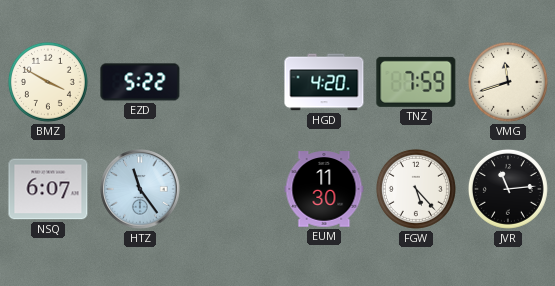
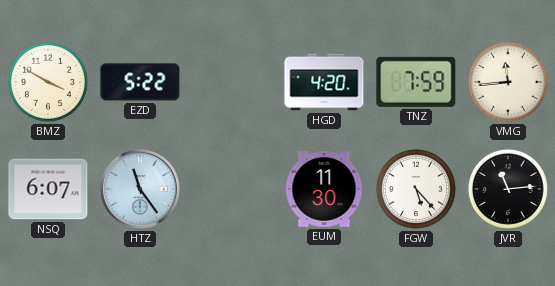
VMG: 11:42 -> 11:44
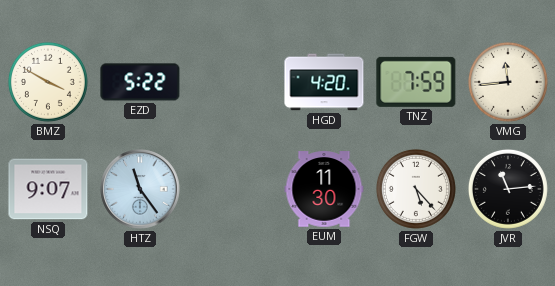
NSQ: 6:07 -> 9:07
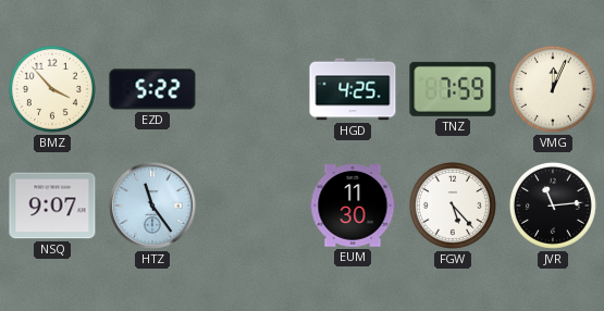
BMZ: 3:50 -> 3:53
HGD: 4:20 -> 4:25
VMG: 11:44 -> 12:04
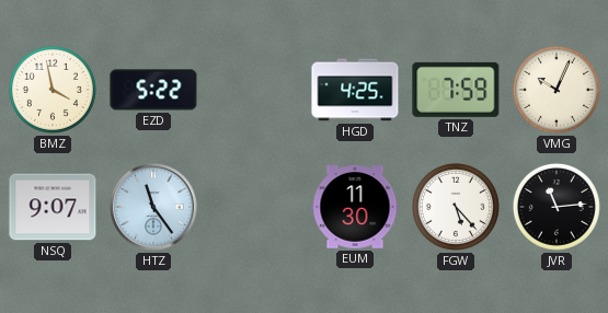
BMZ: 3:53 -> 3:58
VMG: 12:04 -> 10:04
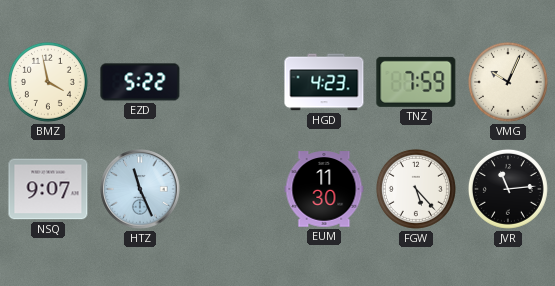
HGD: 4:25 -> 4:23
HTZ: 11:24 -> 11:26
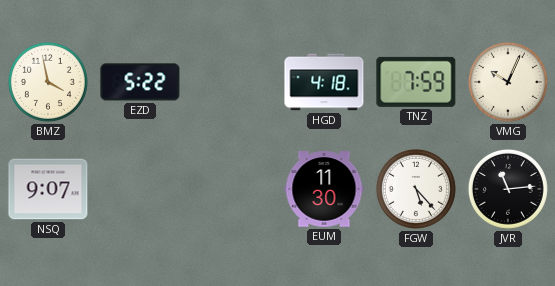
HGD: 4:23 -> 4:18
HTZ: 11:26 -> none
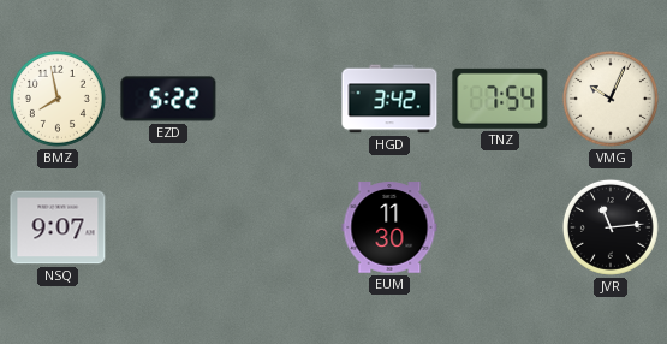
BMZ: 3:58 -> 7:58
HGD: 4:18 -> 3:42
TNZ: 7:59 -> 7:54
FGW: 5:23 -> none
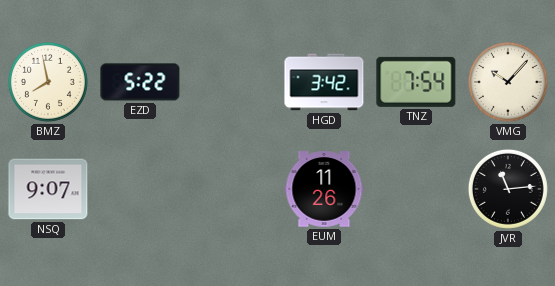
VMG: 10:04 -> 10:07
EUM: 11:30 -> 11:26
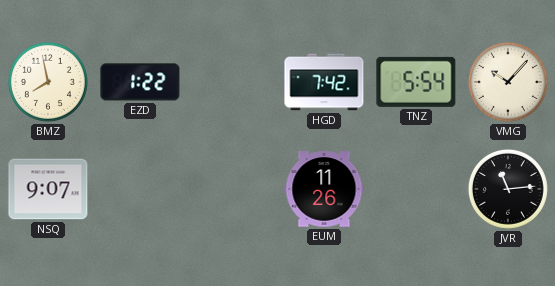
EZD: 5:22 -> 1:22
HGD: 3:42 -> 7:42
TNZ: 7:54 -> 5:54
